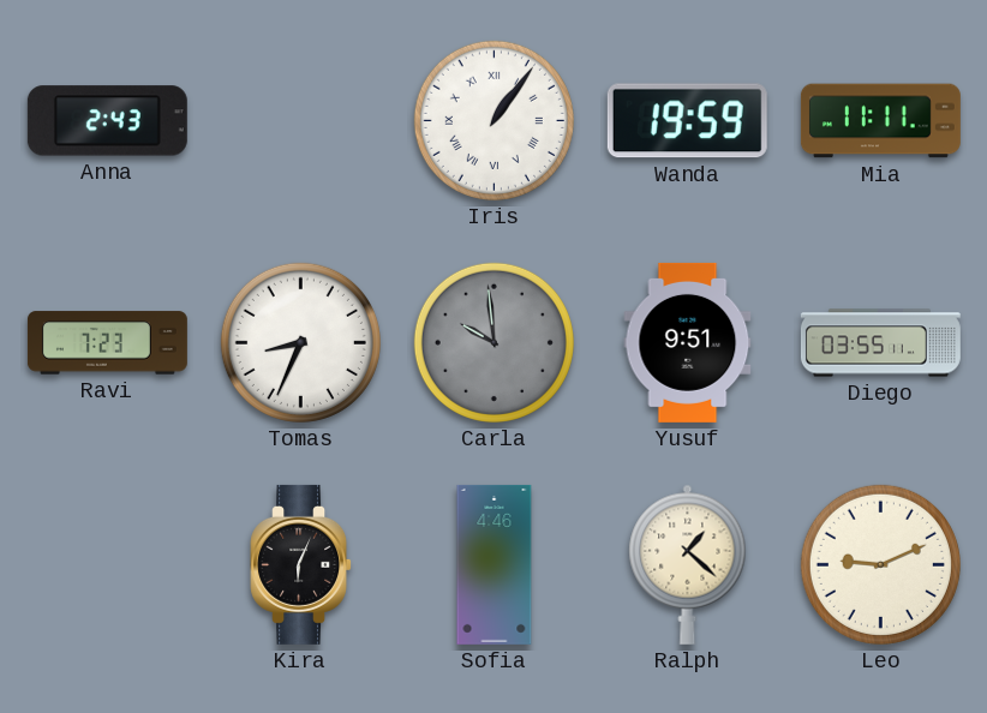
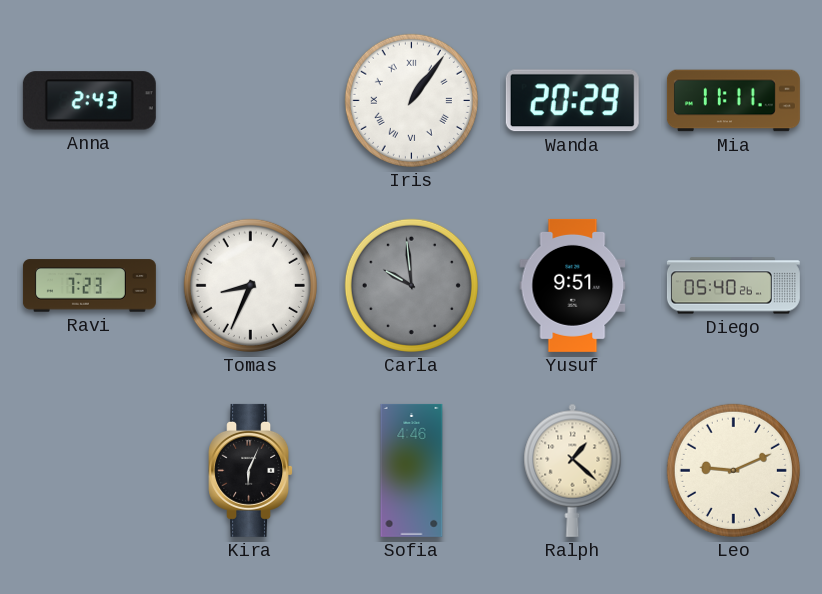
Wanda: 19:59 -> 20:29
Diego: 03:55 -> 05:40
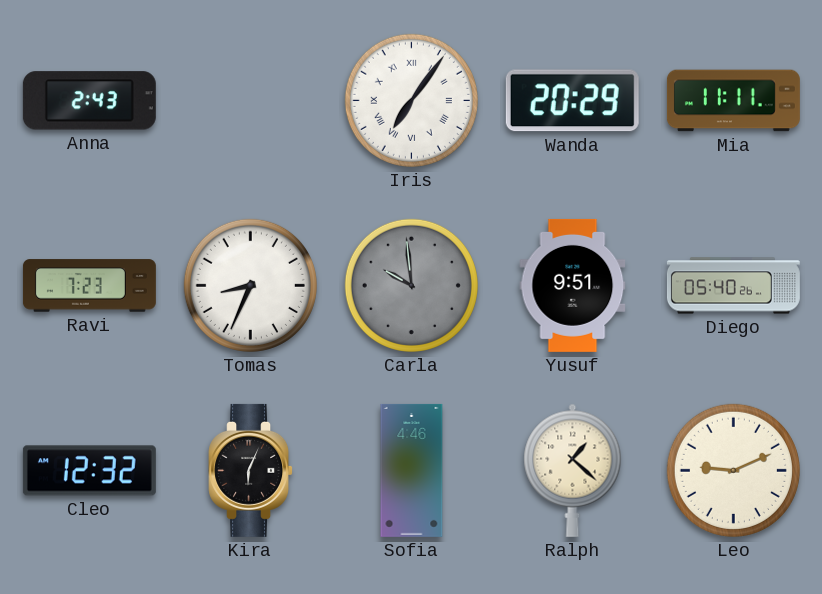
Iris: 1:06 -> 7:06
Cleo: none -> 12:32
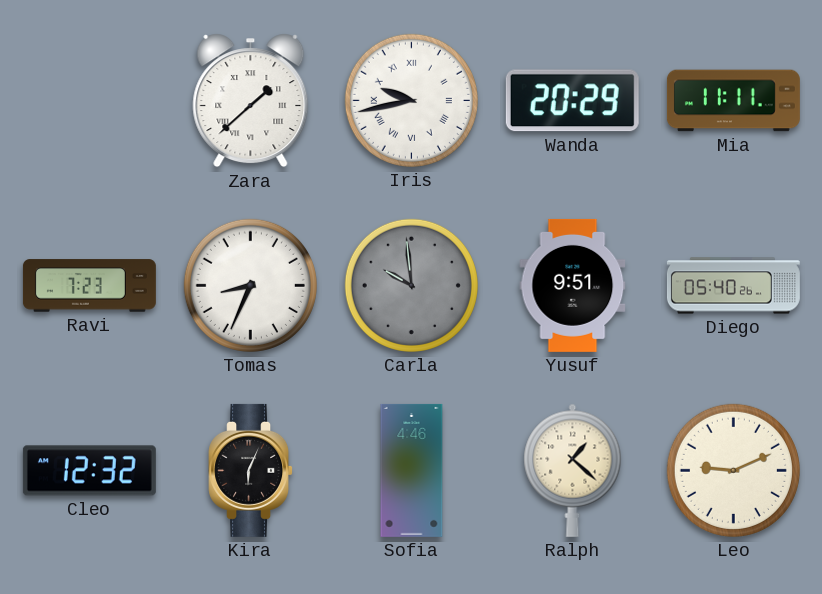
Anna: 2:43 -> none
Zara: none -> 1:38
Iris: 7:06 -> 9:43
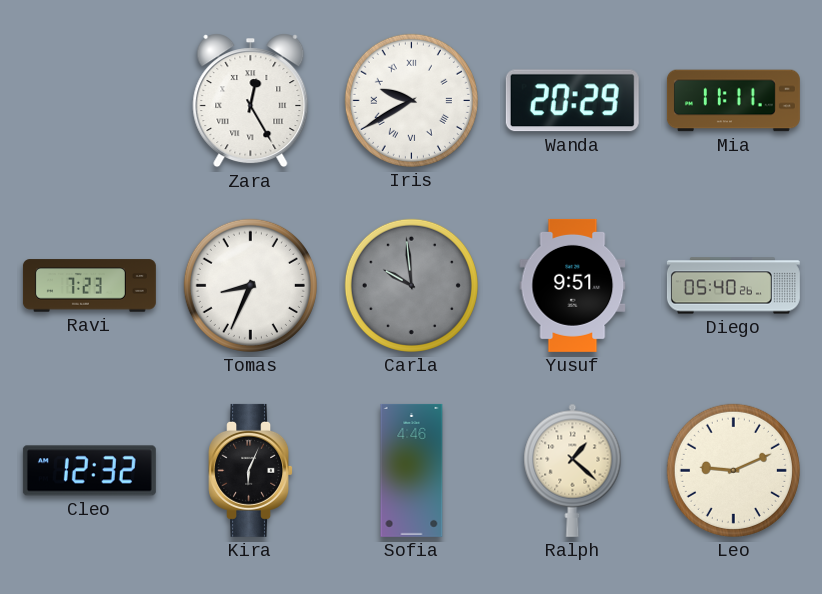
Zara: 1:38 -> 12:25
Iris: 9:43 -> 9:40
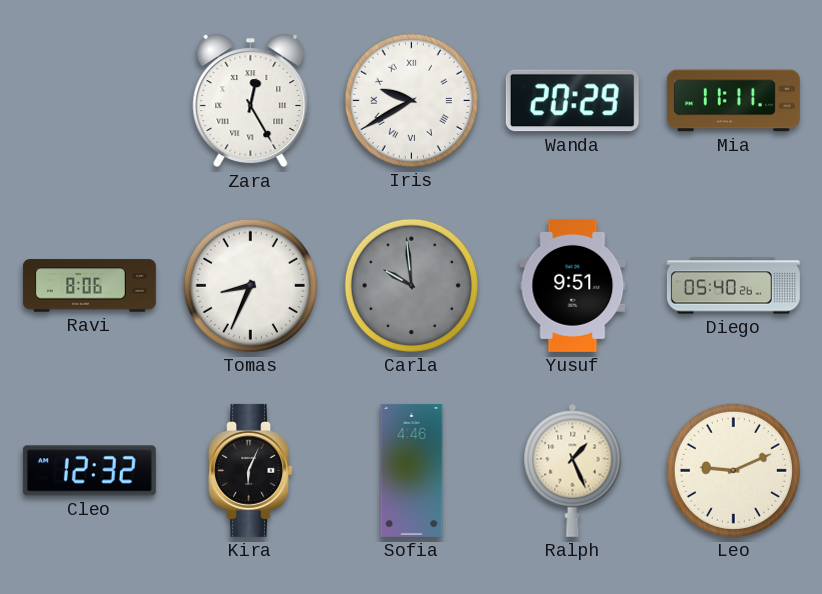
Ravi: 7:23 -> 8:06
Ralph: 1:22 -> 1:26
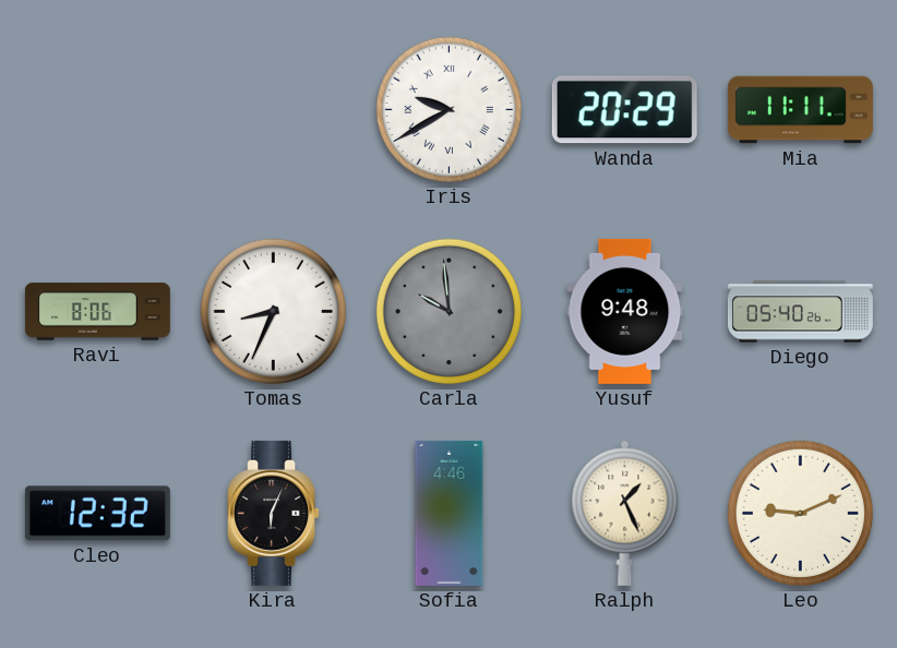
Zara: 12:25 -> none
Yusuf: 9:51 -> 9:48
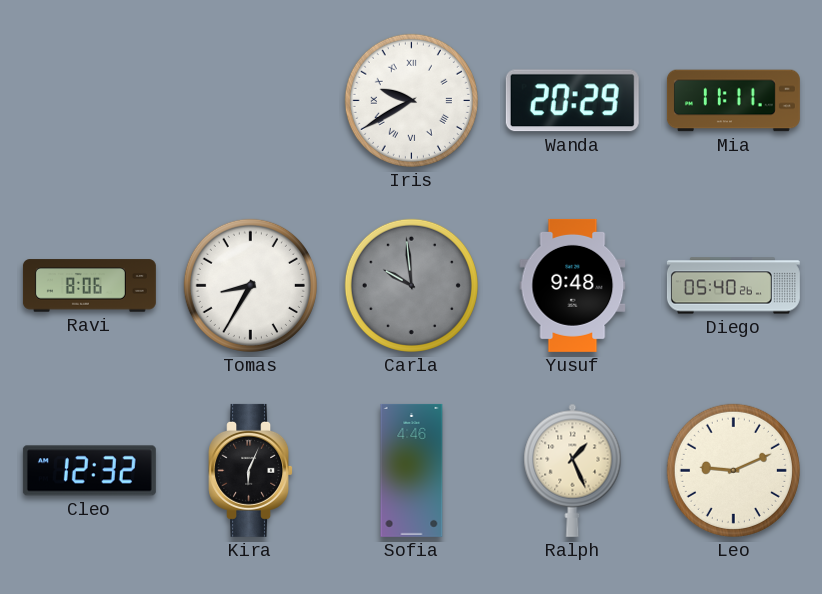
Tomas: 8:34 -> 8:35
